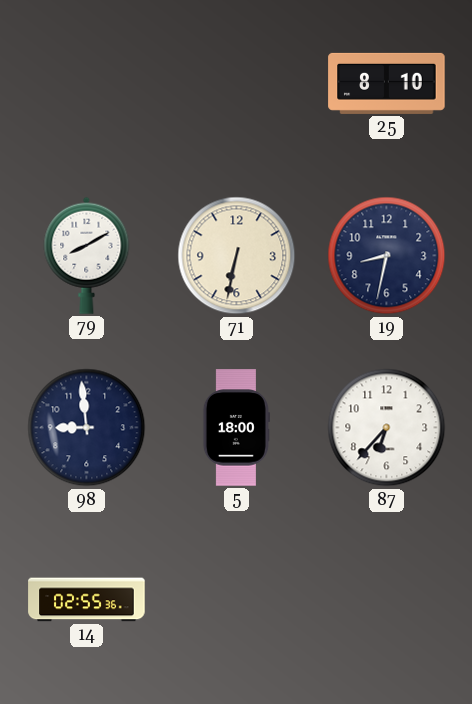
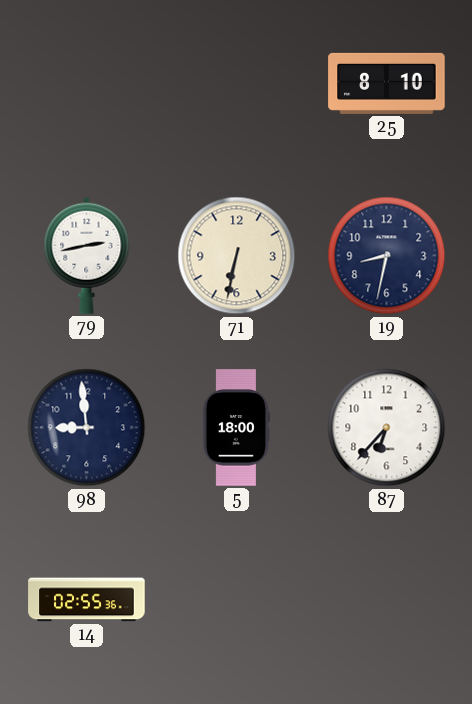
79: 8:10 -> 2:43
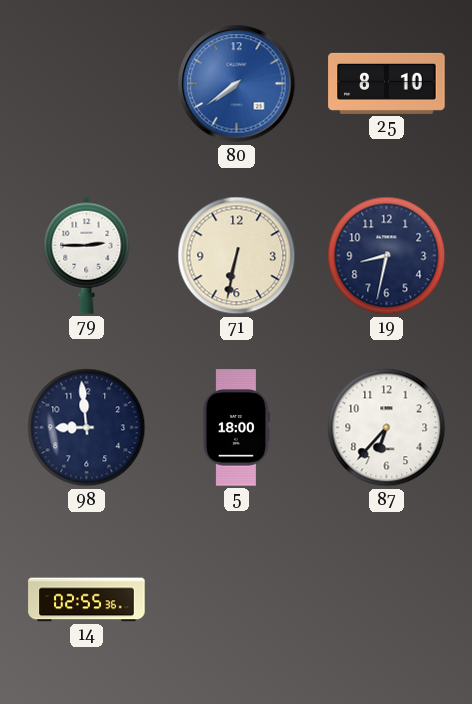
80: none -> 7:39
79: 2:43 -> 2:45
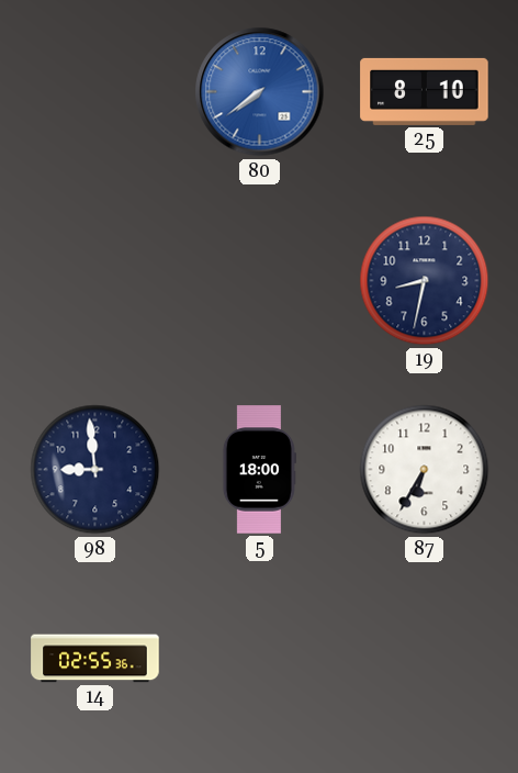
79: 2:45 -> none
71: 6:32 -> none
87: 6:37 -> 6:35
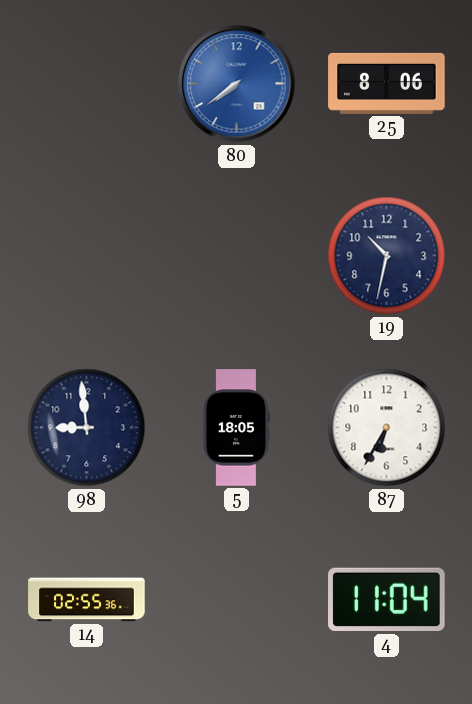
25: 8:10 -> 8:06
19: 8:32 -> 10:32
5: 18:00 -> 18:05
4: none -> 11:04
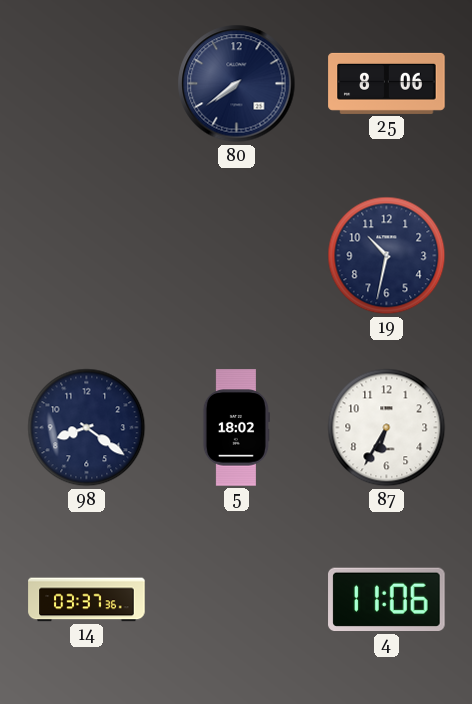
80 dial: blue -> navy
98: 8:59 -> 8:21
5: 18:05 -> 18:02
14: 02:55 -> 03:37
4: 11:04 -> 11:06
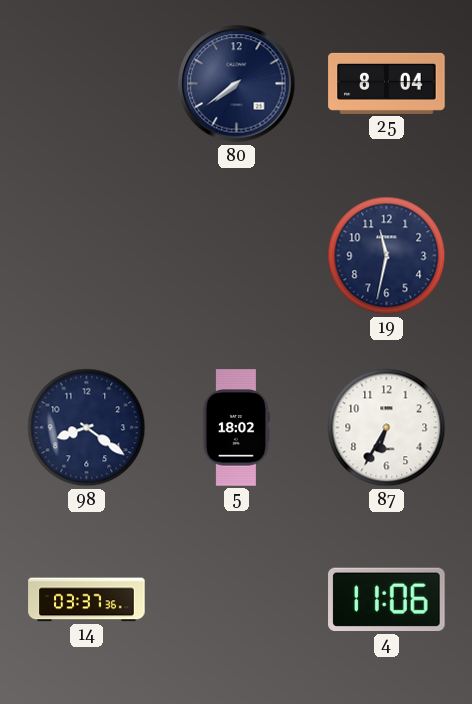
25: 8:06 -> 8:04
19: 10:32 -> 11:32
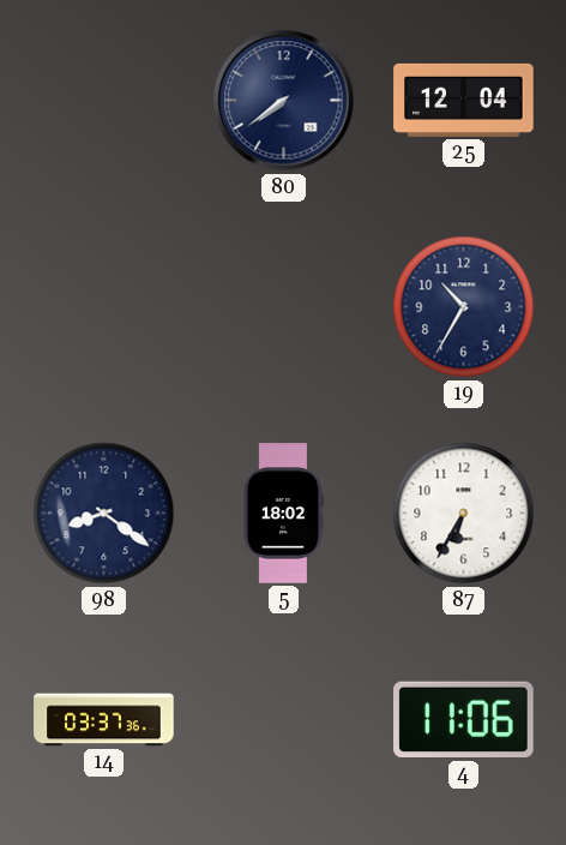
25: 8:04 -> 12:04
19: 11:32 -> 10:35
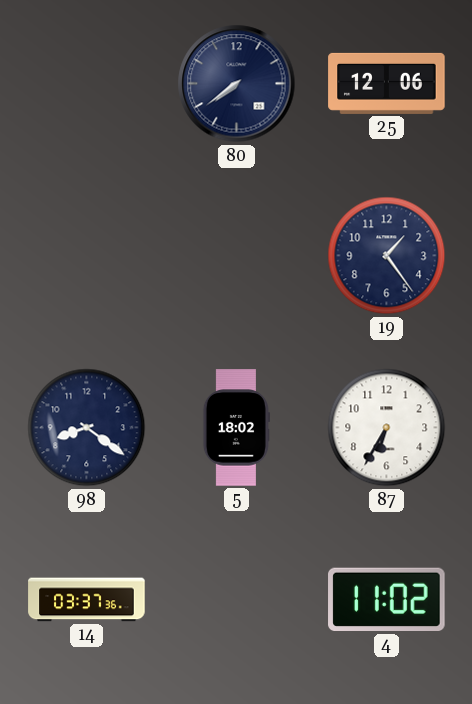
25: 12:04 -> 12:06
19: 10:35 -> 1:24
4: 11:06 -> 11:02
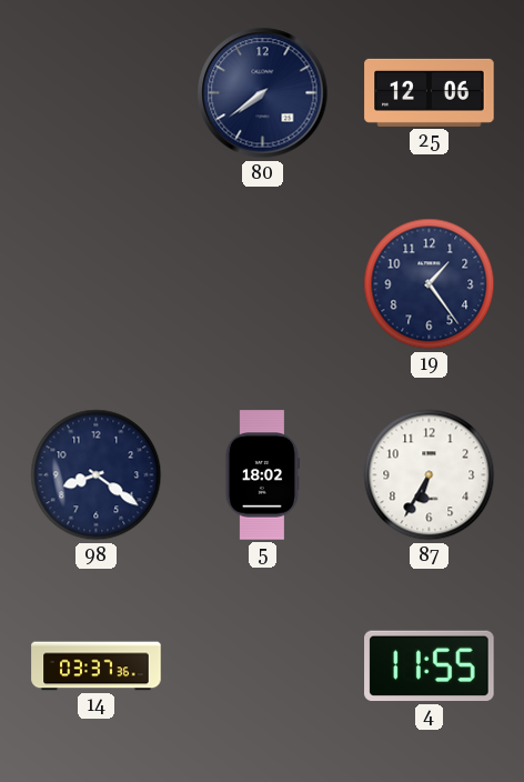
4: 11:02 -> 11:55
